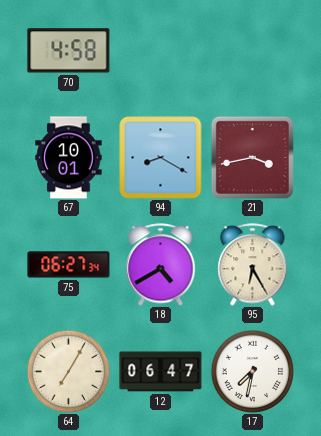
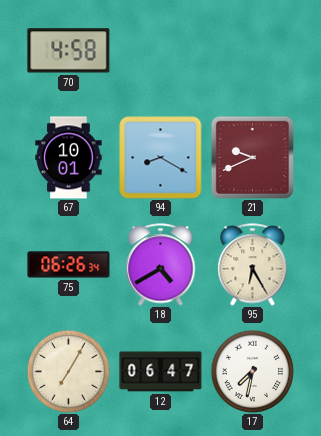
21: 3:43 -> 9:41
75: 06:27 -> 06:26
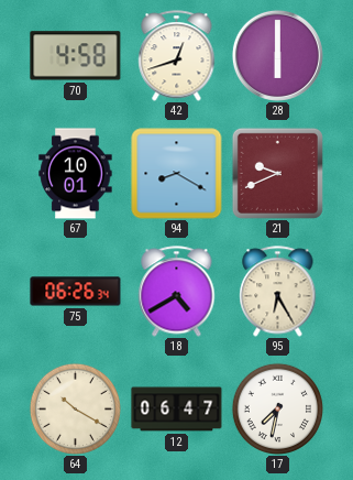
42: none -> 12:42
28: none -> 6:00
64: 7:05 -> 10:20
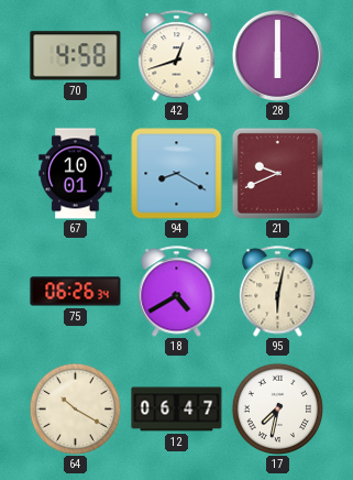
95: 6:25 -> 6:02
